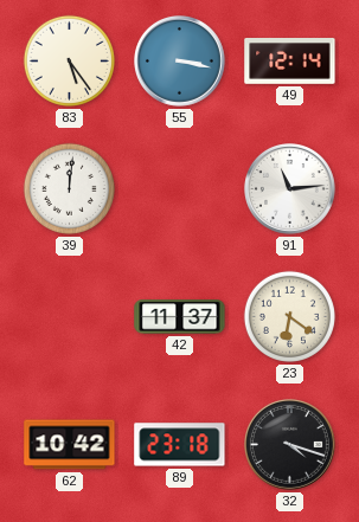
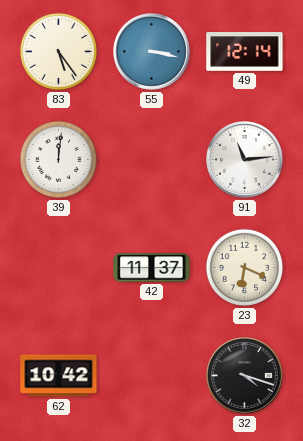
23: 6:21 -> 6:19
89: 23:18 -> none
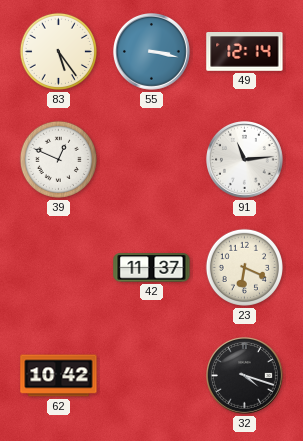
39: 12:01 -> 12:49
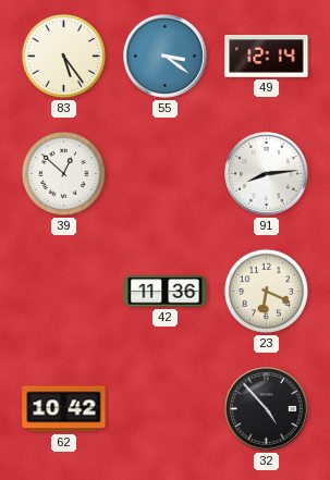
55: 3:17 -> 3:21
39: 12:49 -> 12:52
91: 11:14 -> 8:14
42: 11:37 -> 11:36
32: 4:18 -> 4:53
